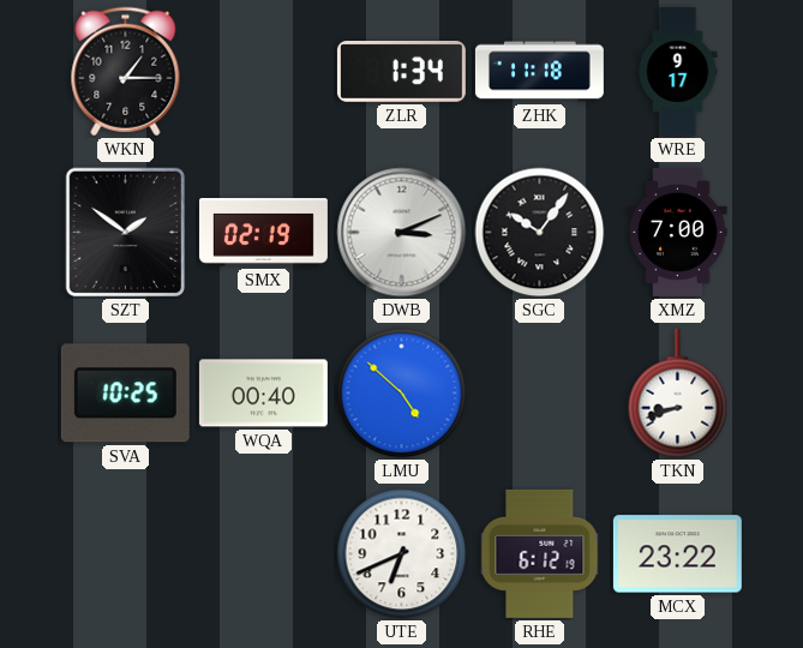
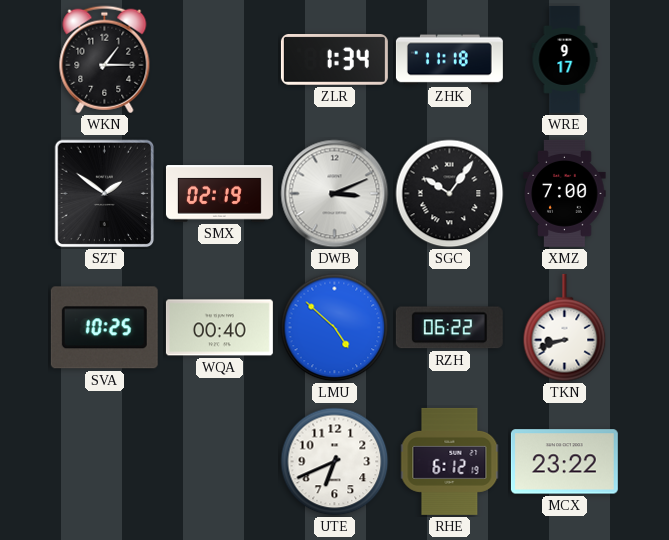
RZH: none -> 06:22
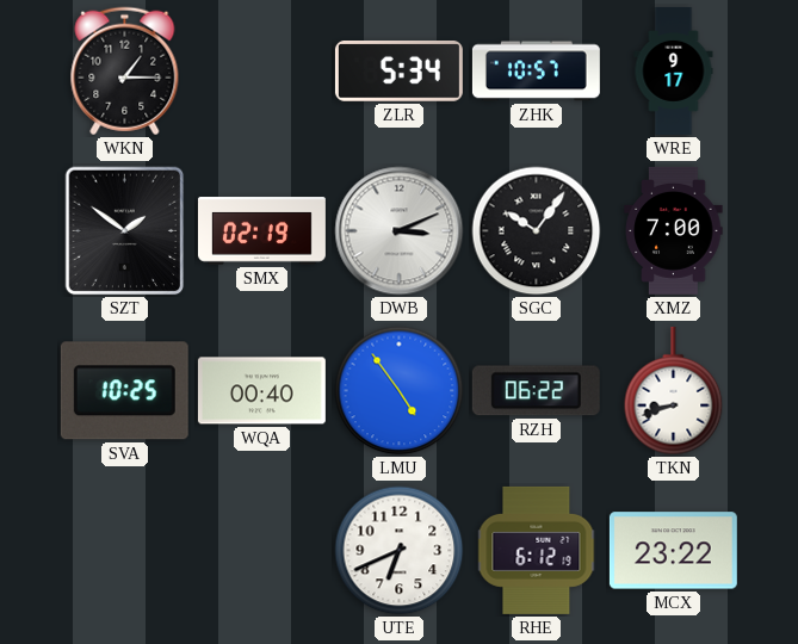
ZLR: 1:34 -> 5:34
ZHK: 11:18 -> 10:57
LMU: 4:52 -> 4:54
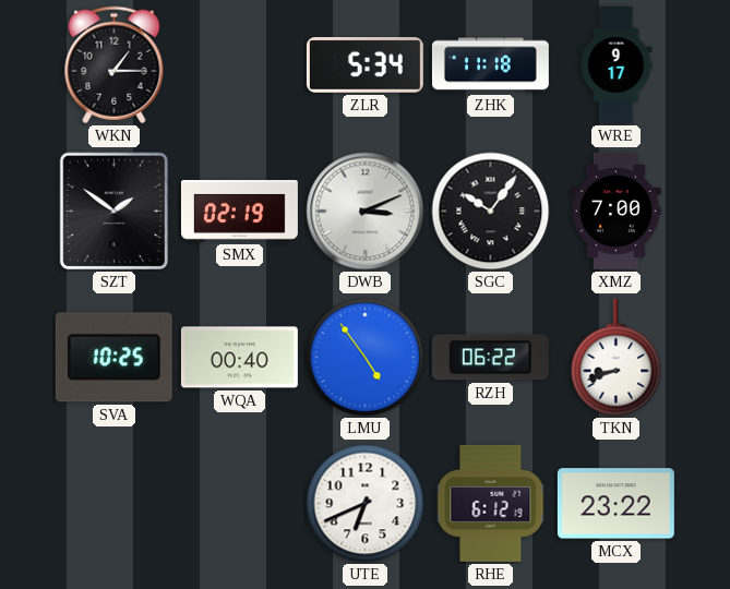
ZHK: 10:57 -> 11:18
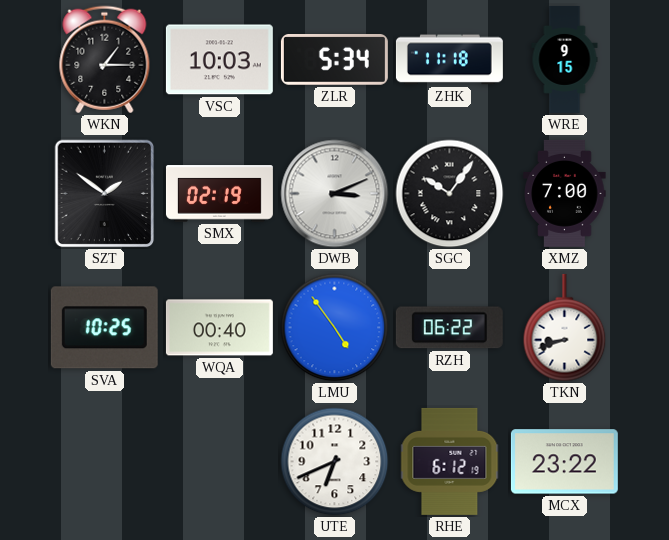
VSC: none -> 10:03
WRE: 9:17 -> 9:15
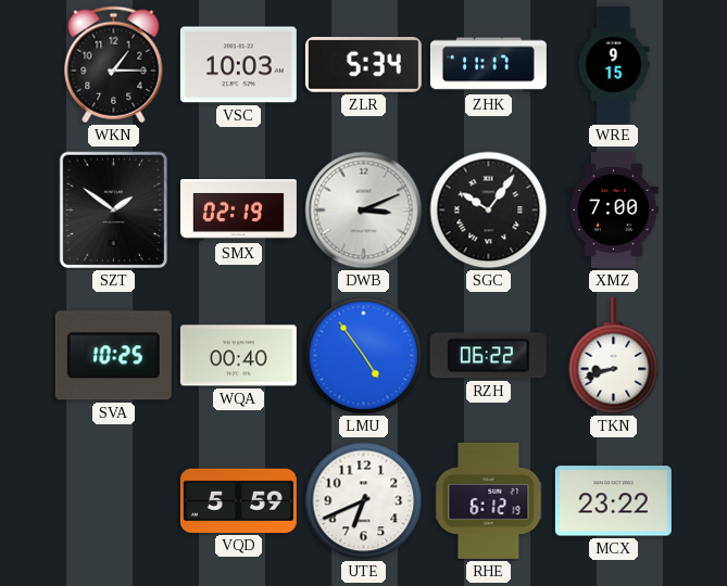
ZHK: 11:18 -> 11:17
VQD: none -> 5:59
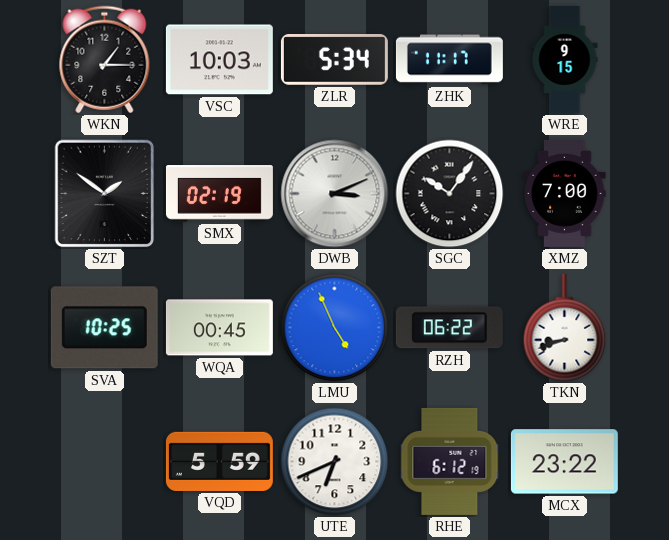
WQA: 00:40 -> 00:45
LMU: 4:54 -> 4:56
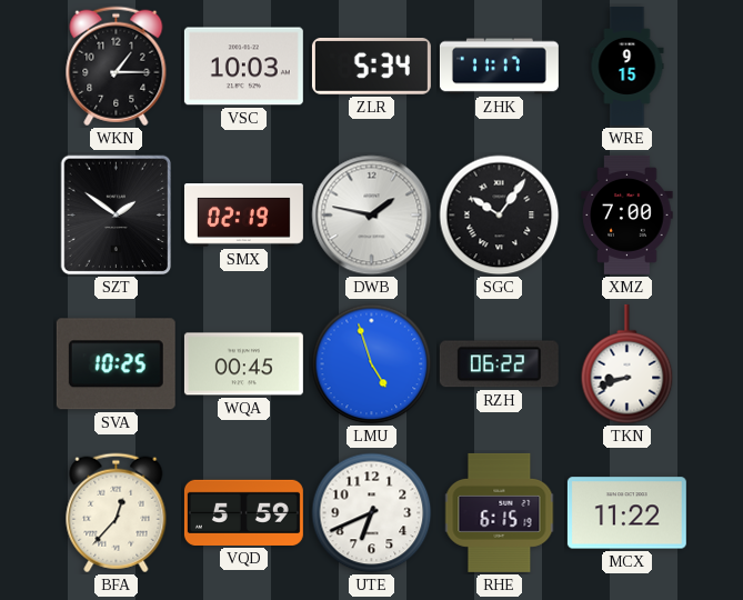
DWB: 3:11 -> 1:47
LMU: 4:56 -> 4:57
BFA: none -> 12:37
RHE: 6:12 -> 6:15
MCX: 23:22 -> 11:22
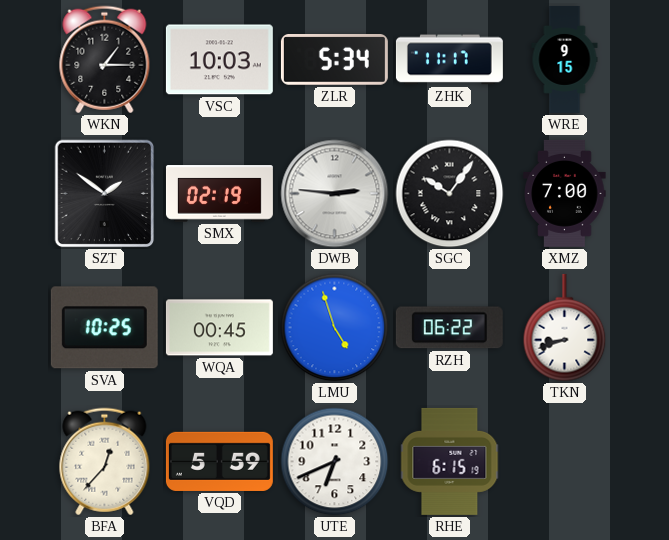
DWB: 1:47 -> 2:46
MCX: 11:22 -> none
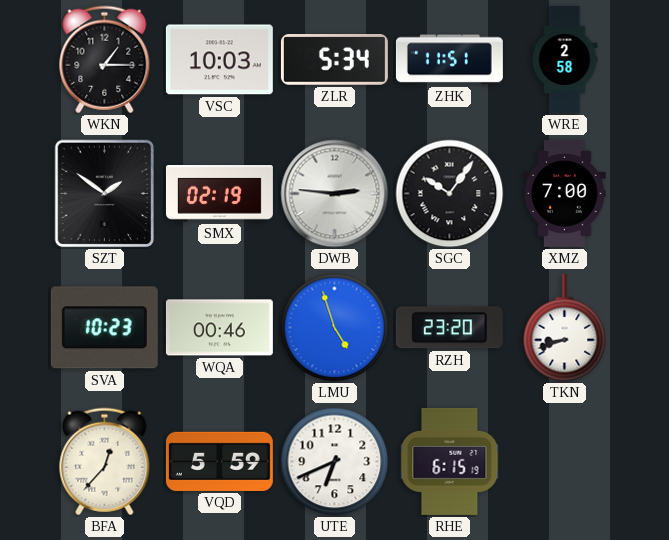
ZHK: 11:17 -> 11:51
WRE: 9:15 -> 2:58
SVA: 10:25 -> 10:23
WQA: 00:45 -> 00:46
RZH: 06:22 -> 23:20
